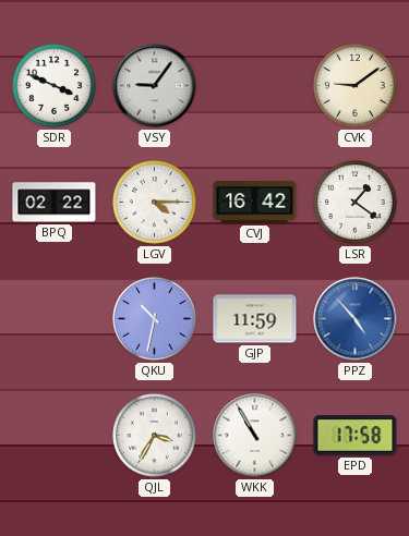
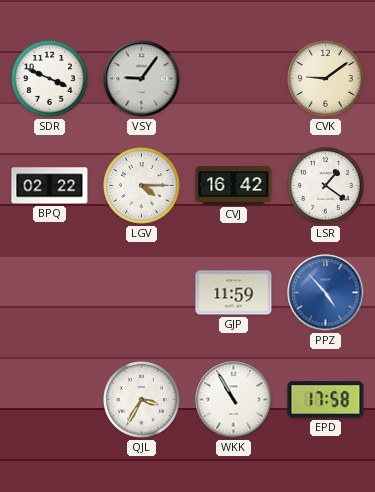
QKU: 10:32 -> none
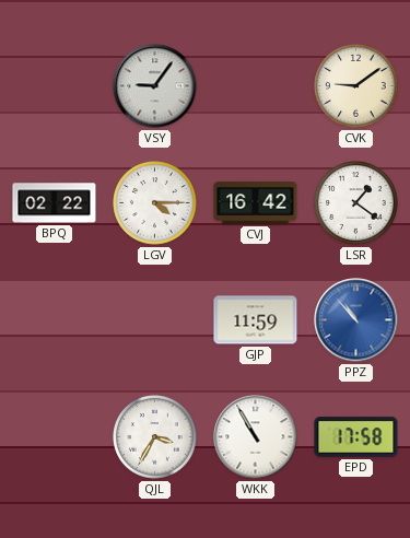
SDR: 3:49 -> none
PPZ: 4:53 -> 10:53
